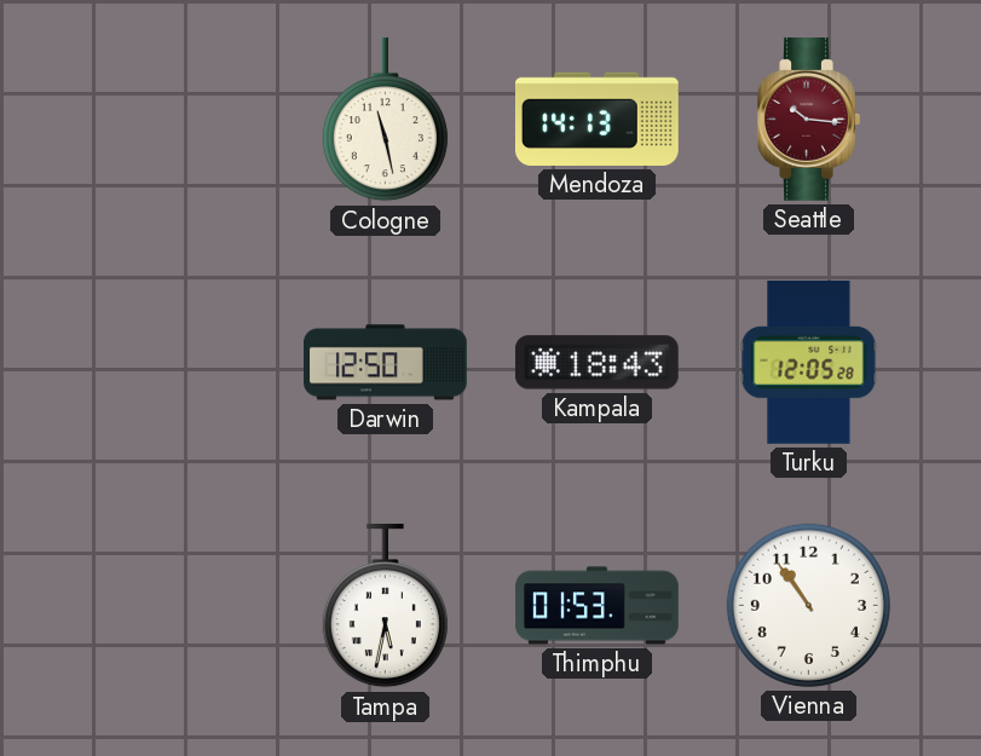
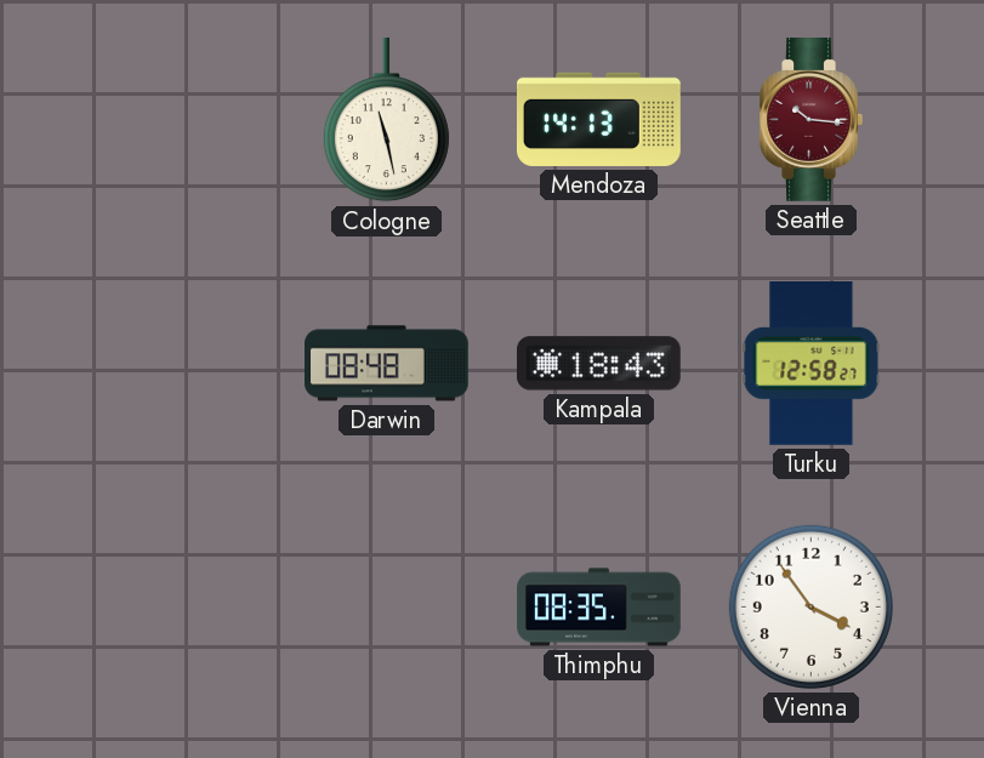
Darwin: 12:50 -> 08:48
Turku: 12:05 -> 12:58
Tampa: 5:32 -> none
Thimphu: 01:53 -> 08:35
Vienna: 10:54 -> 3:54
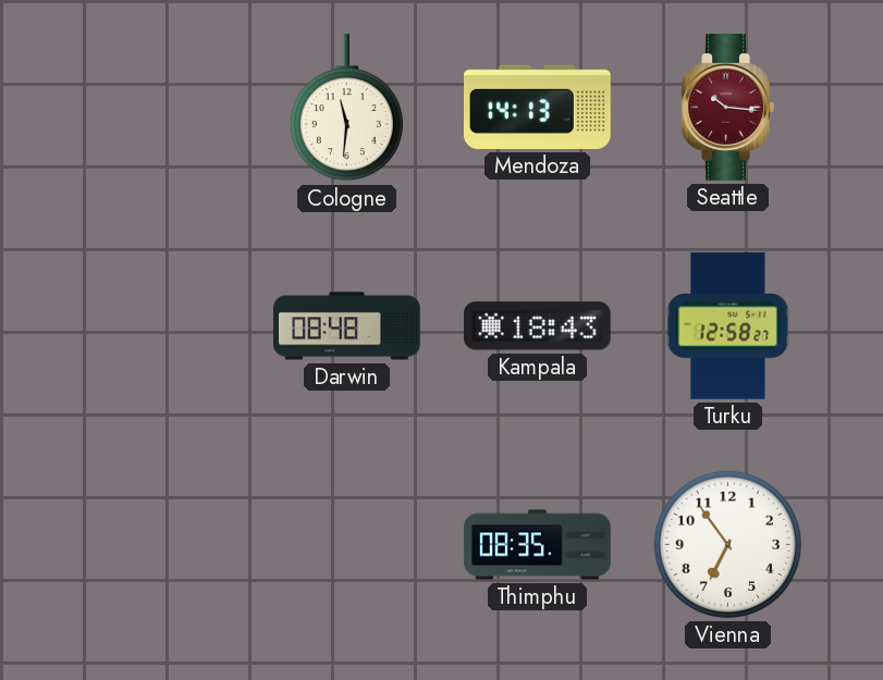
Cologne: 11:28 -> 11:31
Vienna: 3:54 -> 6:54
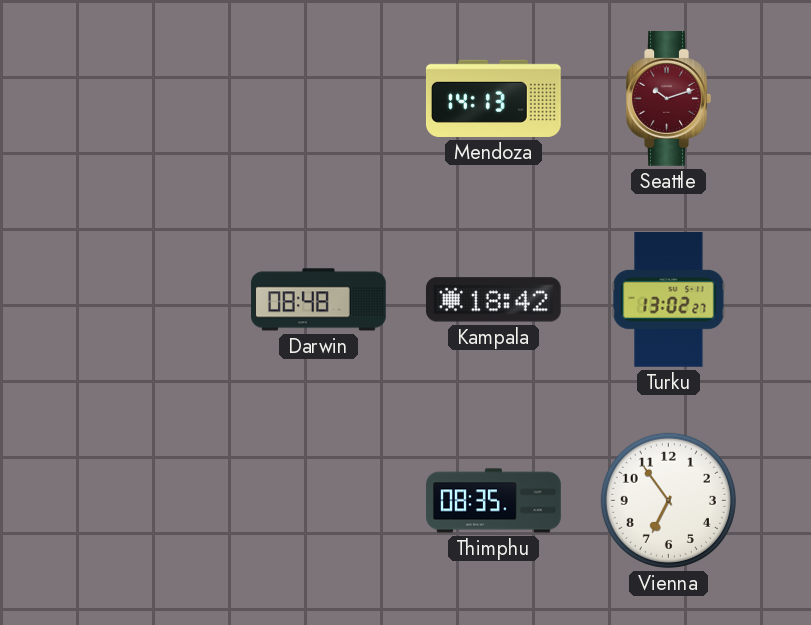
Cologne: 11:31 -> none
Seattle: 10:16 -> 10:12
Kampala: 18:43 -> 18:42
Turku: 12:58 -> 13:02
